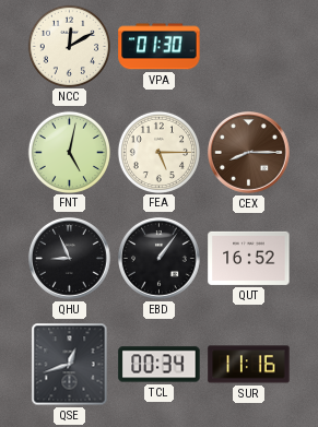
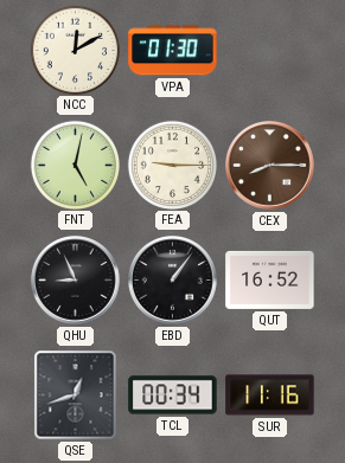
FEA: 5:15 -> 9:15
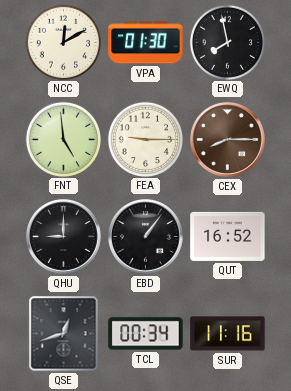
EWQ: none -> 7:58
FNT: 5:02 -> 4:59
QHU: 8:56 -> 9:00
